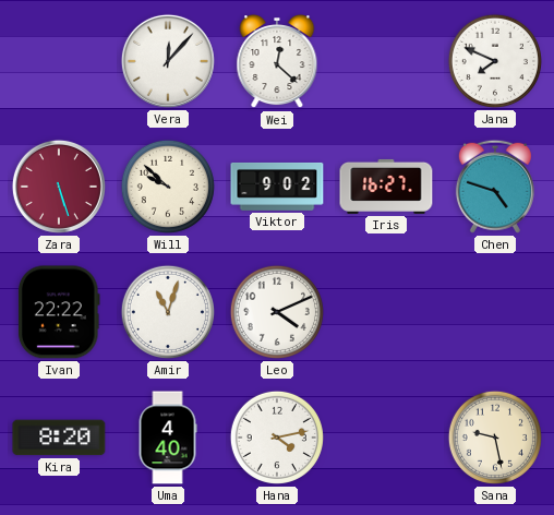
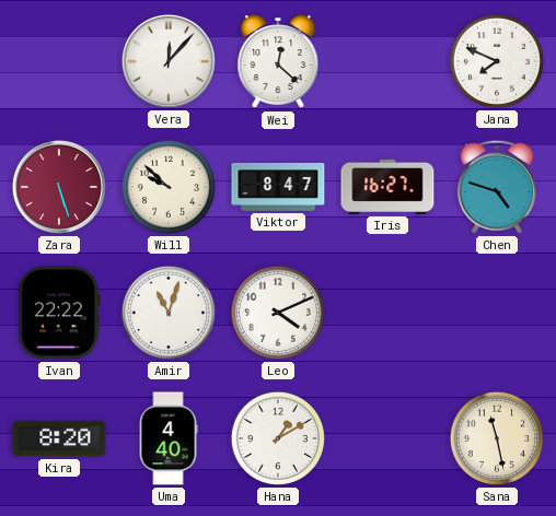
Viktor: 9:02 -> 8:47
Hana: 4:13 -> 1:10
Sana: 9:28 -> 11:28
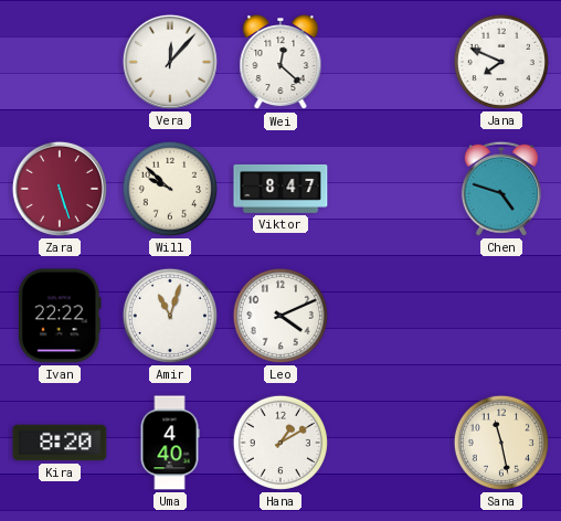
Iris: 16:27 -> none
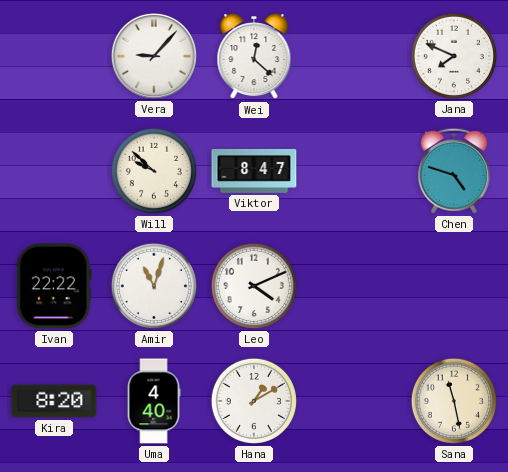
Vera: 12:07 -> 9:07
Zara: 5:27 -> none
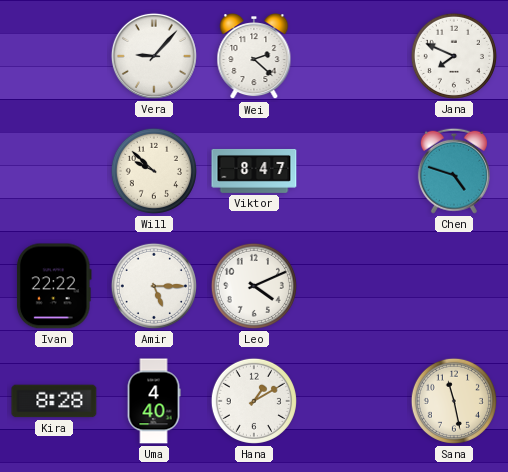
Wei: 12:22 -> 2:22
Amir: 11:03 -> 5:15
Kira: 8:20 -> 8:28
